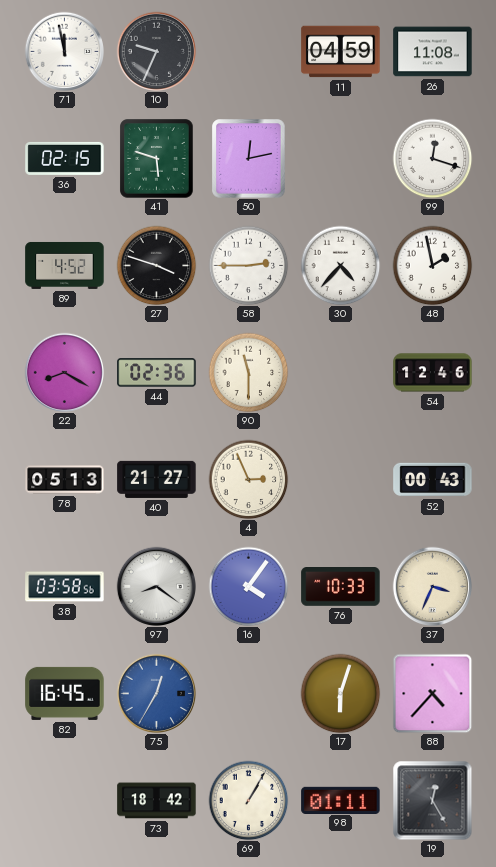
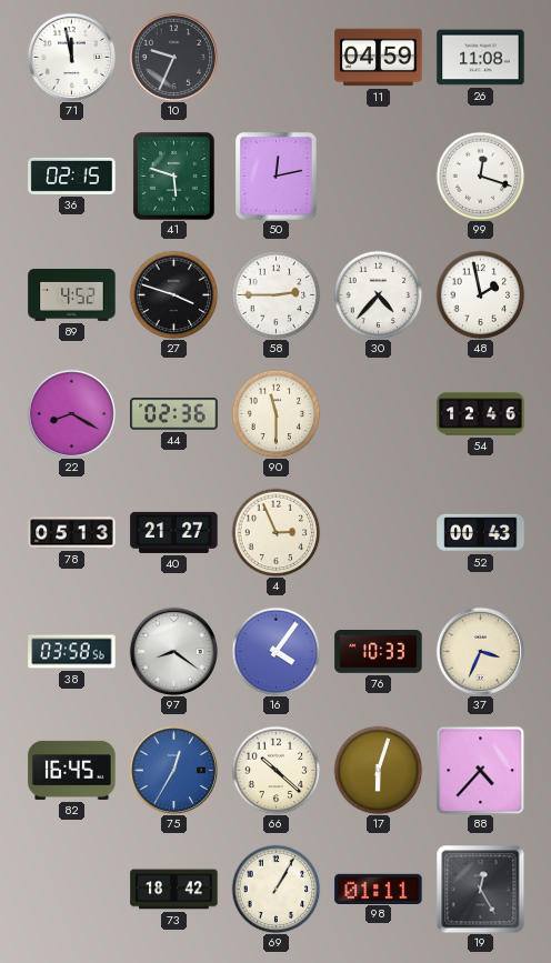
66: none -> 10:22
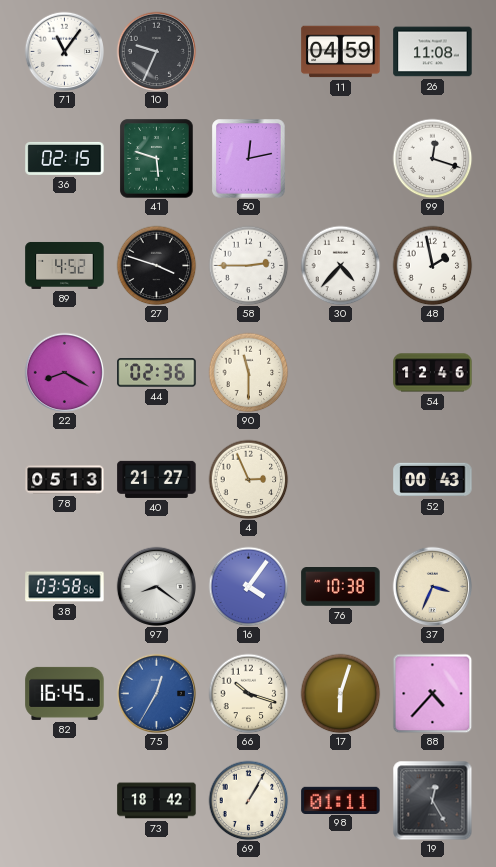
71: 11:58 -> 11:06
76: 10:33 -> 10:38
66: 10:22 -> 10:18
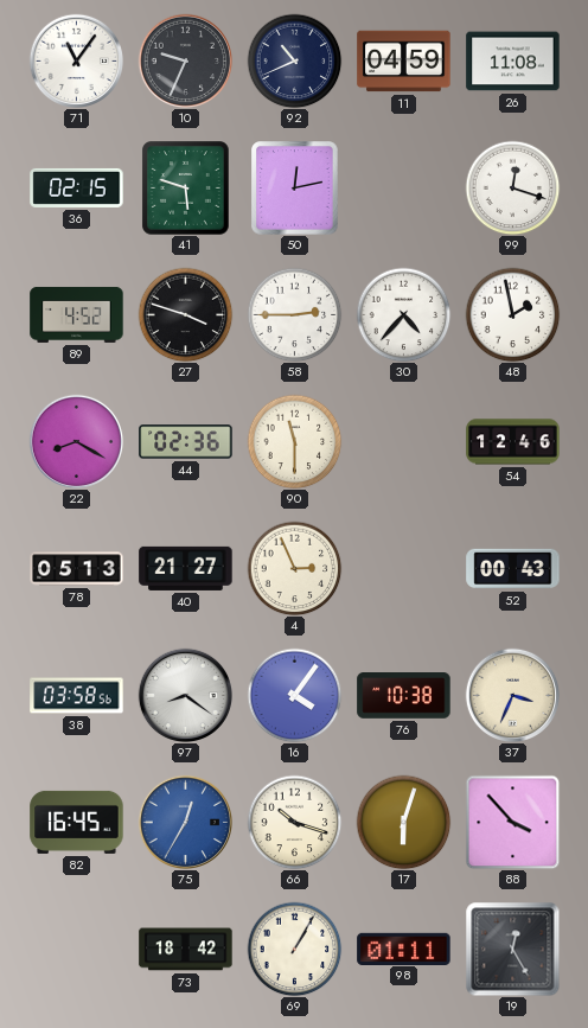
92: none -> 10:41
88: 4:37 -> 3:53
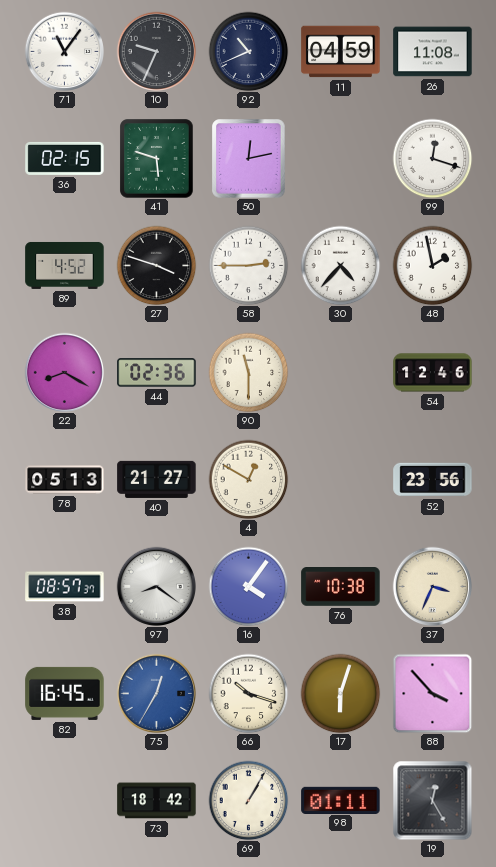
4: 2:56 -> 12:50
52: 00:43 -> 23:56
38: 03:58 -> 08:57
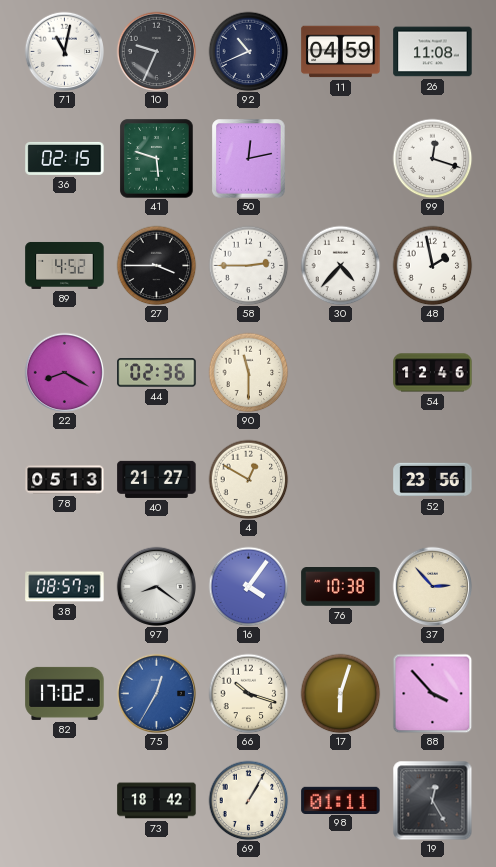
71: 11:06 -> 11:02
27: 3:48 -> 3:45
37: 3:34 -> 2:53
82: 16:45 -> 17:02
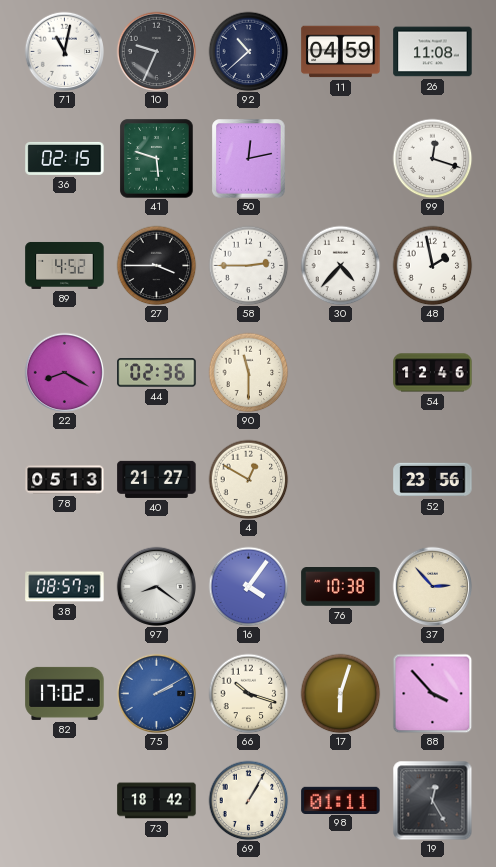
92: 10:41 -> 10:38
75: 12:35 -> 2:10
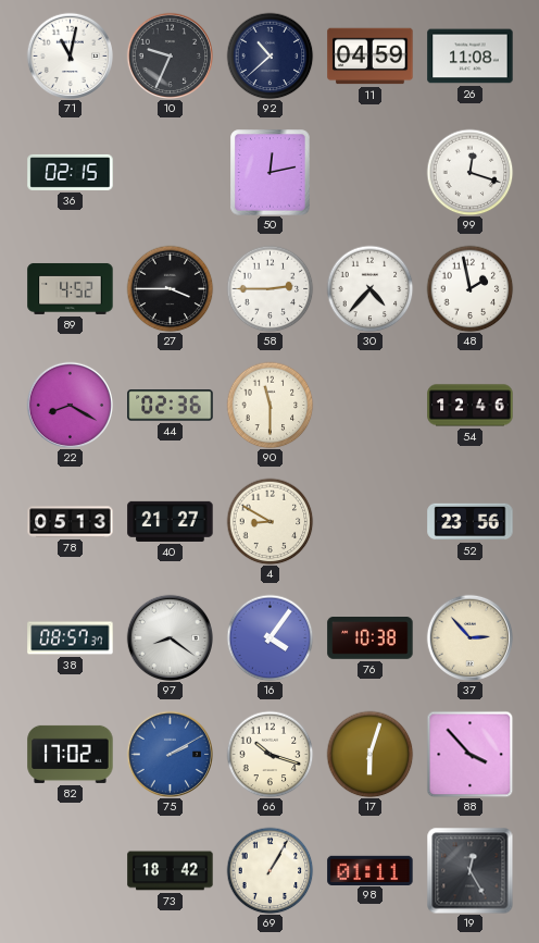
41: 5:48 -> none
4: 12:50 -> 8:50
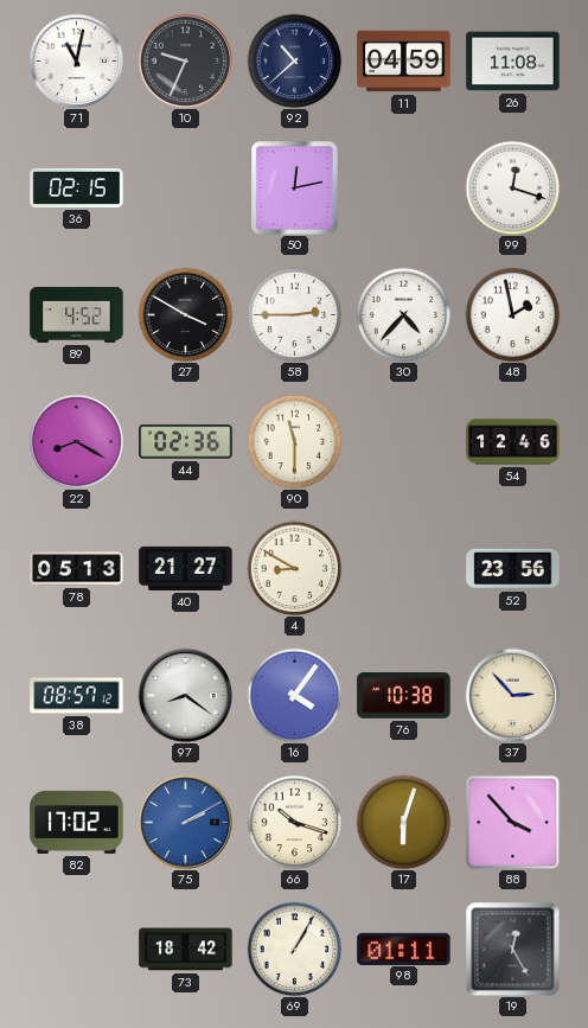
27: 3:45 -> 3:50
38: 08:57:37 -> 08:57:12
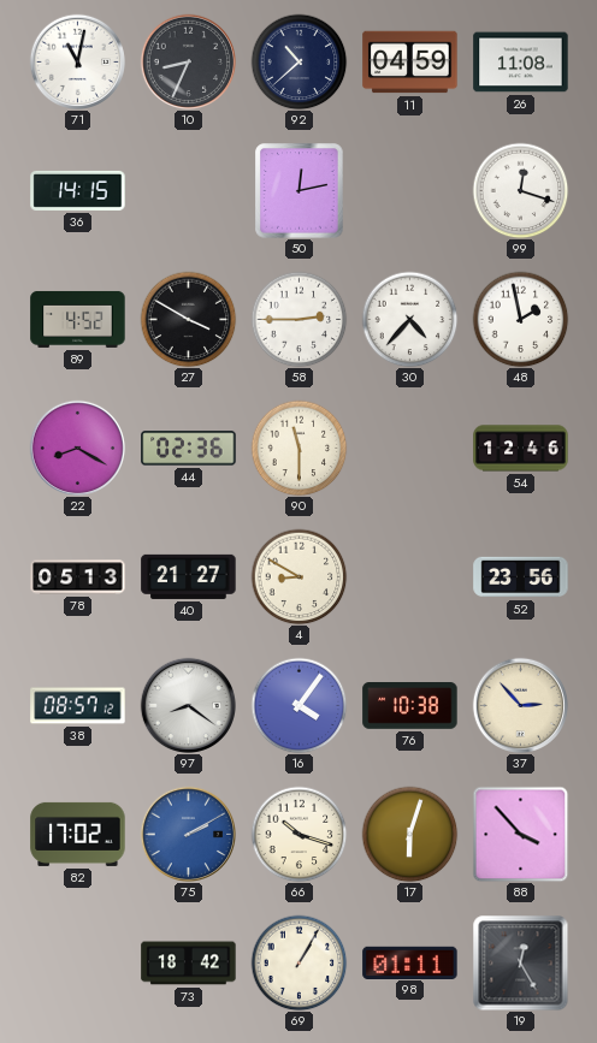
10: 9:34 -> 8:34
36: 02:15 -> 14:15
